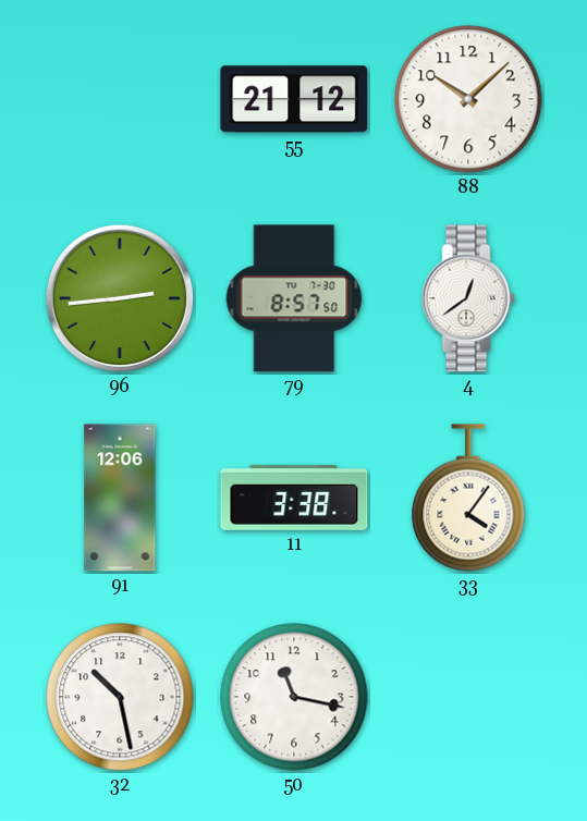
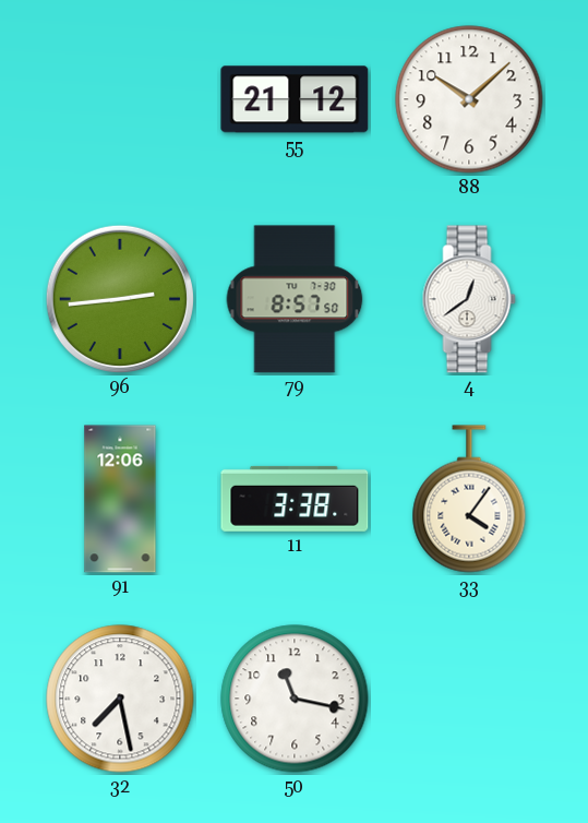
32: 10:28 -> 7:28
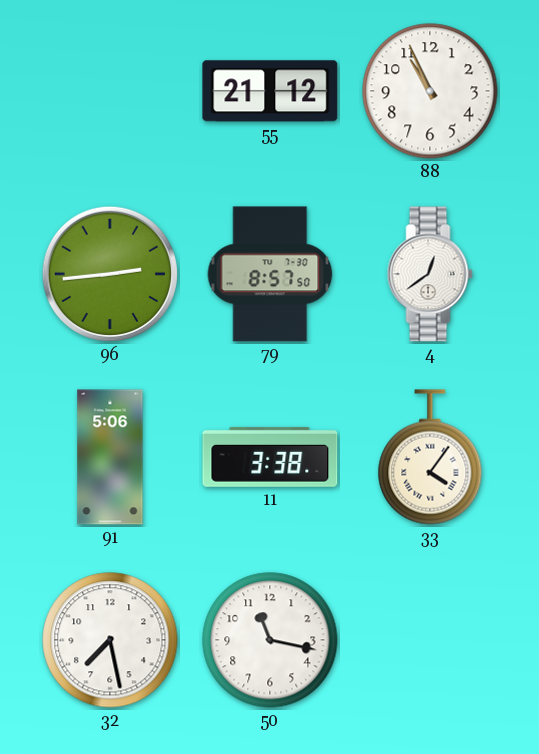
88: 10:08 -> 10:56
91: 12:06 -> 5:06
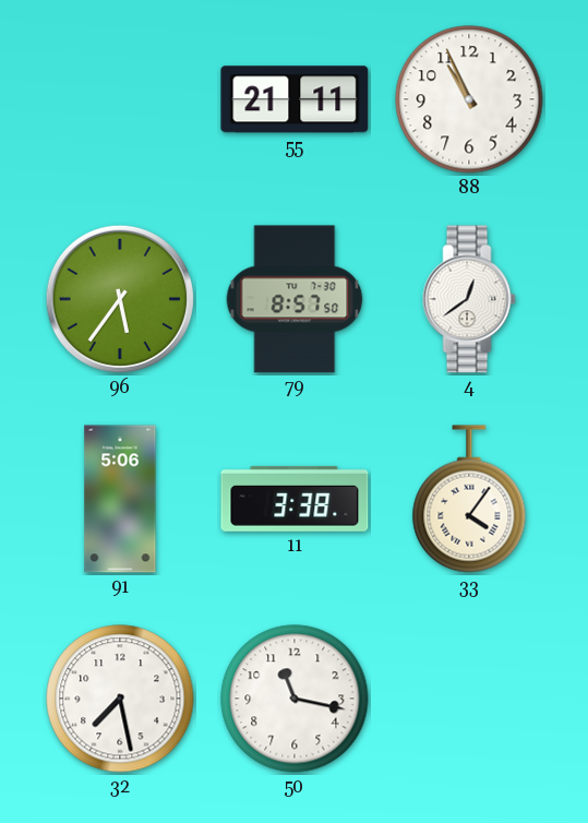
55: 21:12 -> 21:11
96: 2:44 -> 5:36
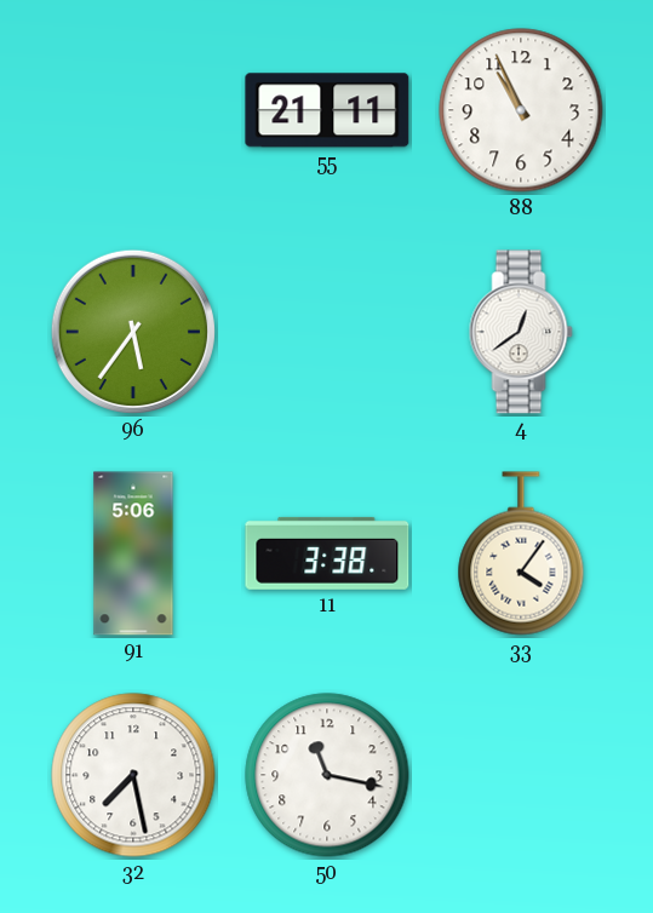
79: 8:57 -> none
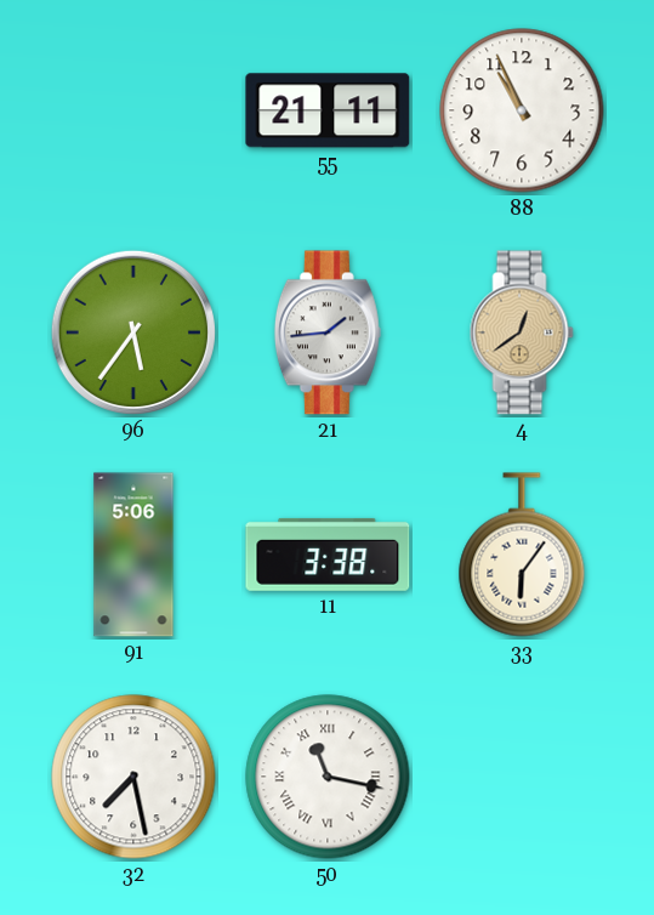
21: none -> 1:44
4 dial: white -> champagne
33: 4:06 -> 6:06
50 numerals: Arabic -> Roman
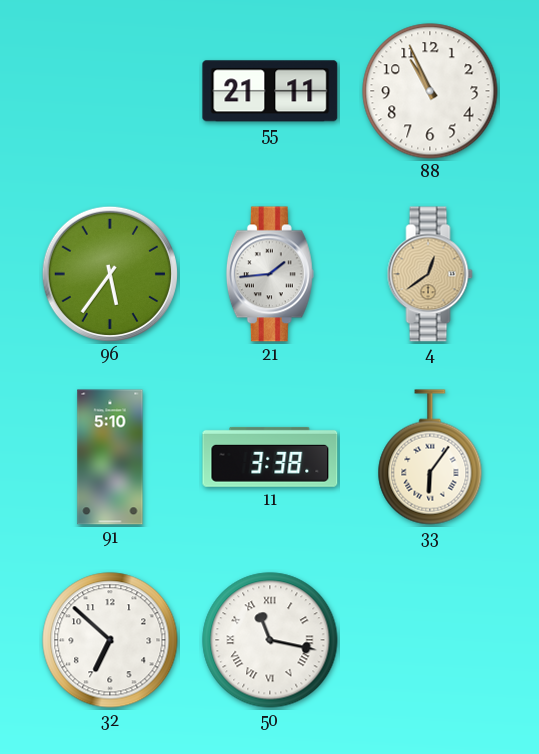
91: 5:06 -> 5:10
32: 7:28 -> 6:52
